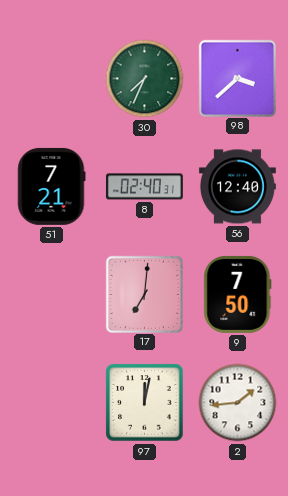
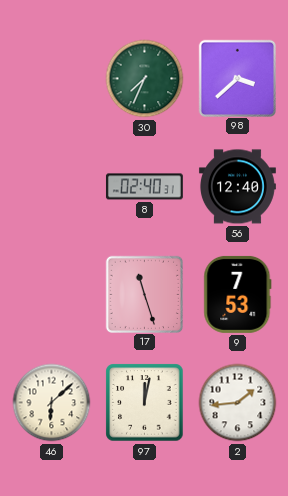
51: 7:21 -> none
17: 7:01 -> 11:27
9: 7:50 -> 7:53
46: none -> 6:08
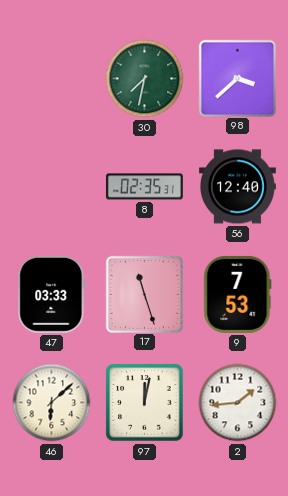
30: 7:34 -> 7:32
8: 02:40 -> 02:35
47: none -> 03:33
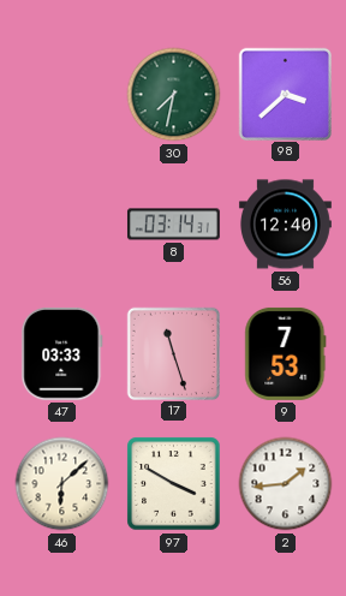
8: 02:35 -> 03:14
97: 12:02 -> 3:50
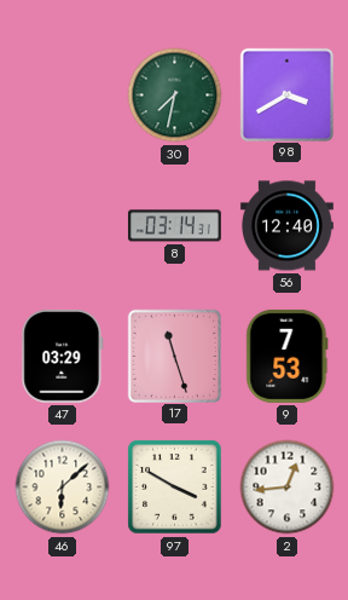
98: 3:38 -> 3:40
47: 03:33 -> 03:29
2: 1:44 -> 12:44
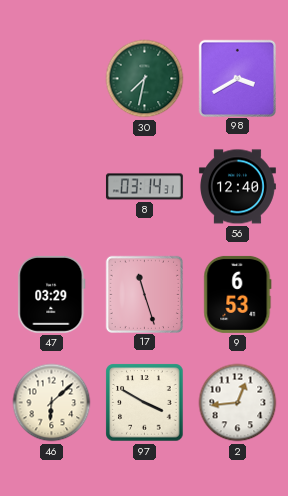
9: 7:53 -> 6:53
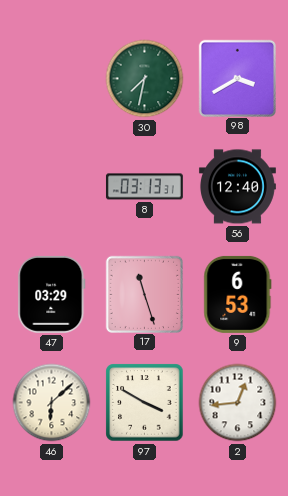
8: 03:14 -> 03:13
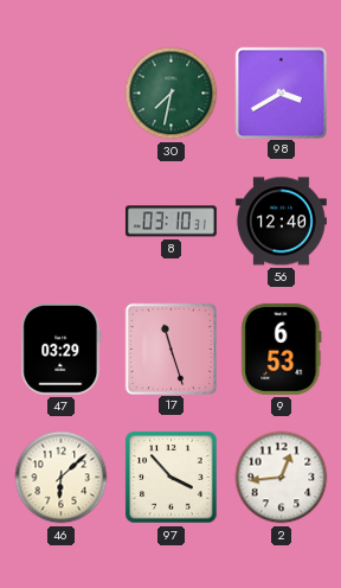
8: 03:13 -> 03:10
97: 3:50 -> 3:53
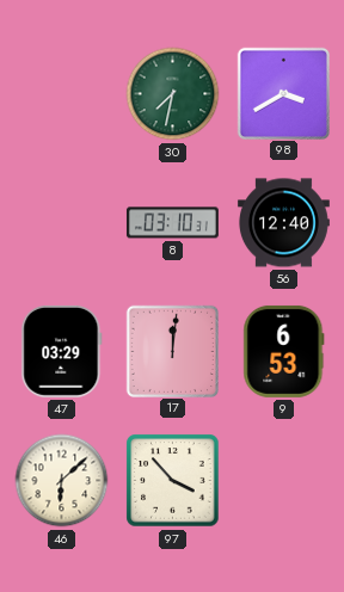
17: 11:27 -> 12:01
2: 12:44 -> none
